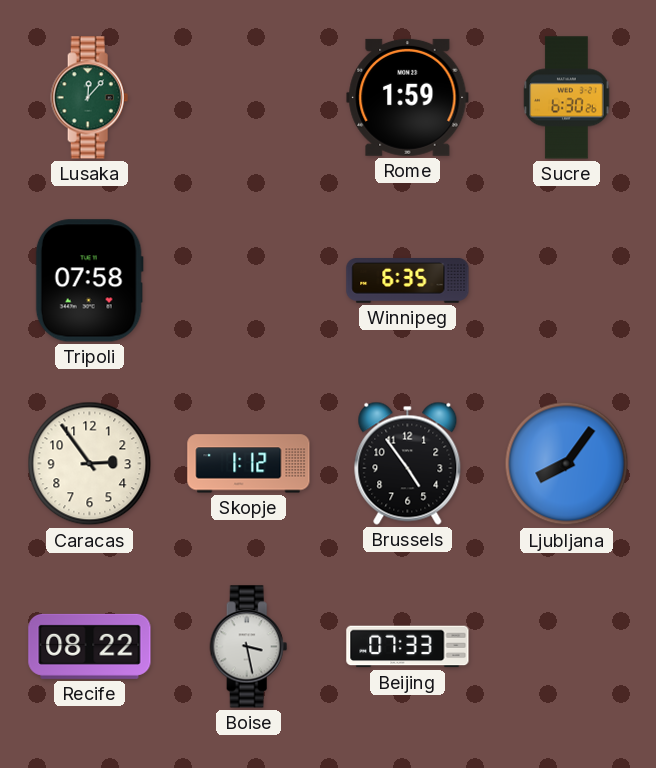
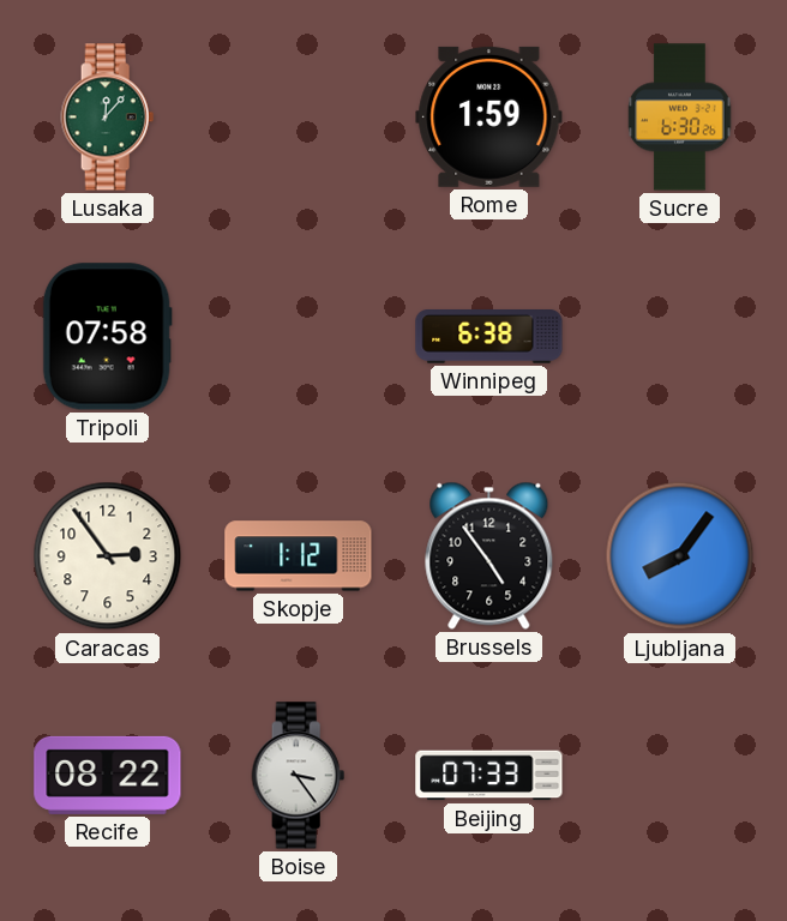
Winnipeg: 6:35 -> 6:38
Boise: 3:28 -> 3:24
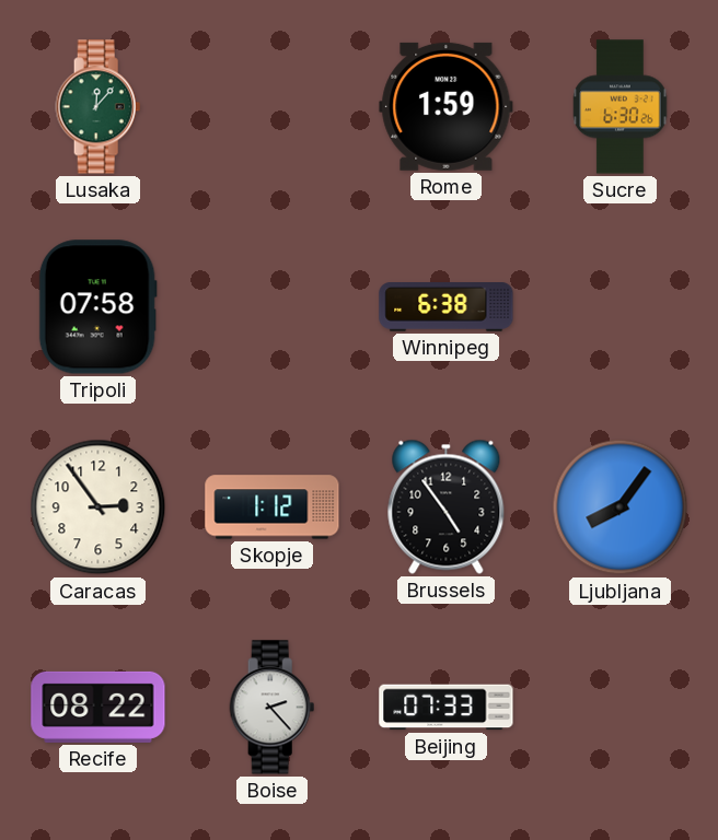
Boise: 3:24 -> 2:23
